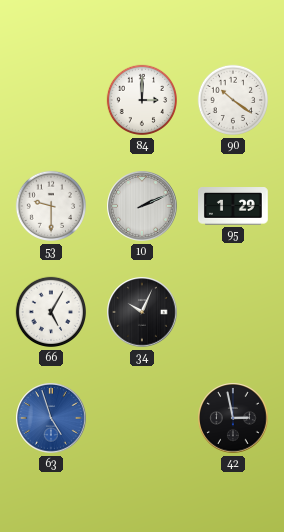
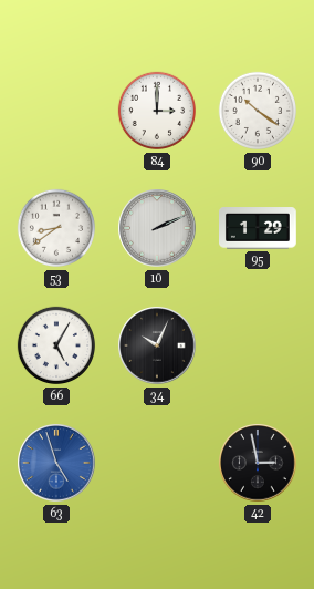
53: 9:30 -> 8:39
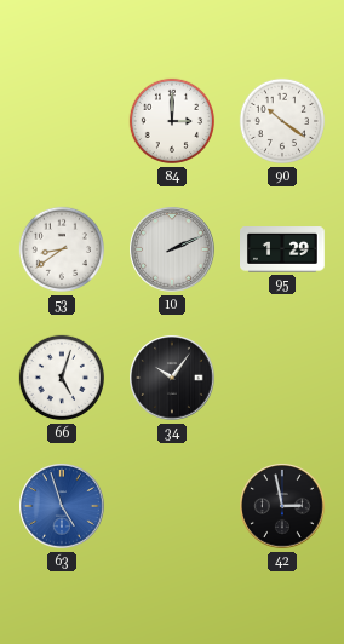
66: 5:05 -> 5:03
34: 10:04 -> 10:06
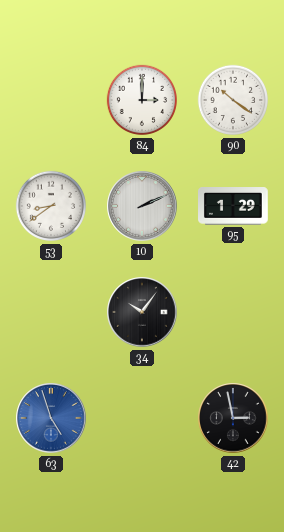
66: 5:03 -> none
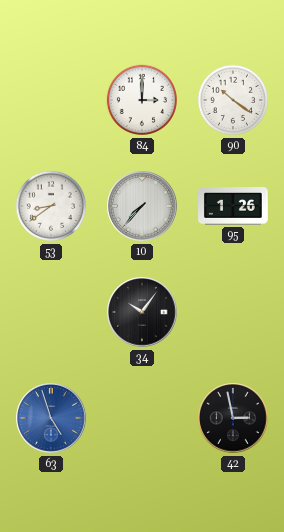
10: 2:11 -> 7:37
95: 1:29 -> 1:26
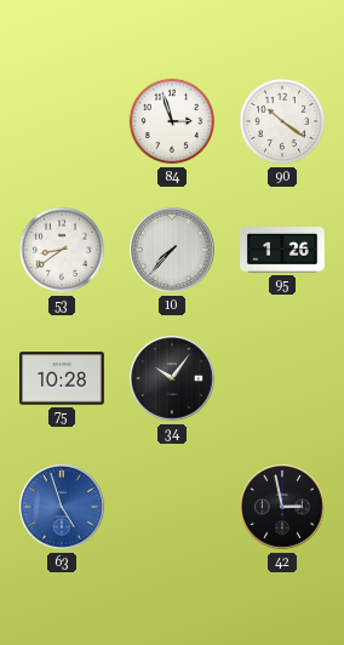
84: 3:00 -> 2:57
75: none -> 10:28
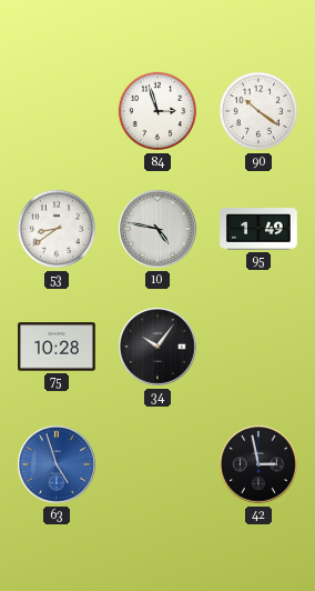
10: 7:37 -> 4:47
95: 1:26 -> 1:49
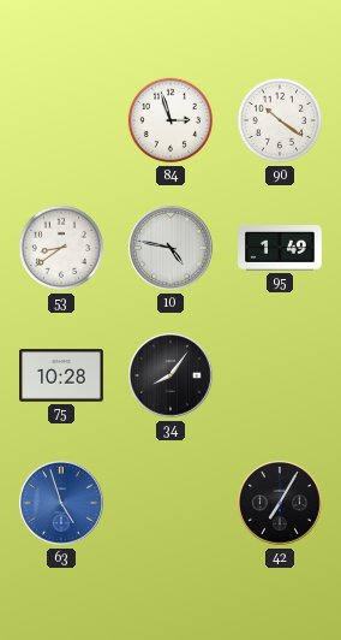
34: 10:06 -> 8:06
42: 2:58 -> 7:05
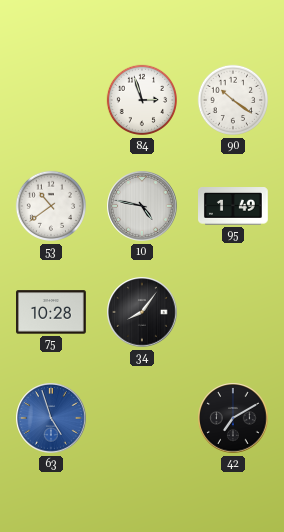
53: 8:39 -> 10:39
42: 7:05 -> 7:10
